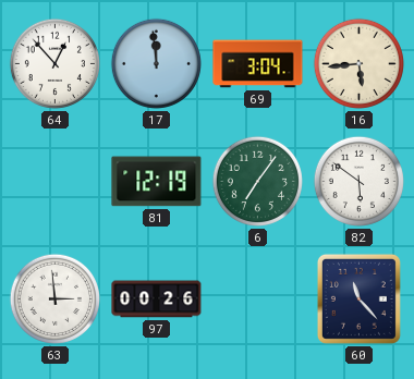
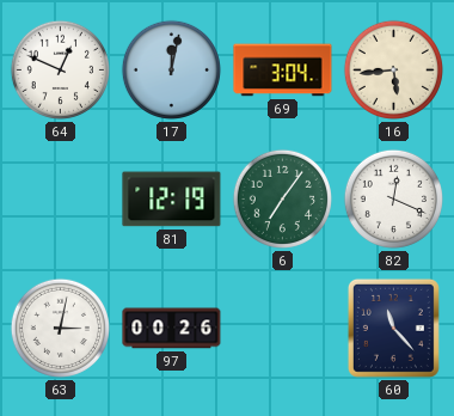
64: 12:53 -> 12:49
17: 11:59 -> 12:02
82: 5:51 -> 12:19
63: 2:59 -> 3:02
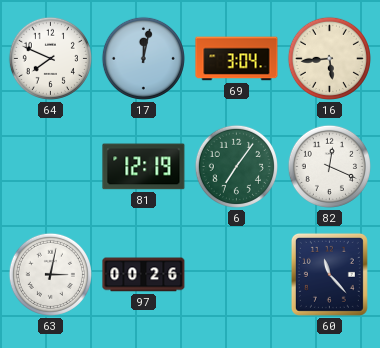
64: 12:49 -> 7:49
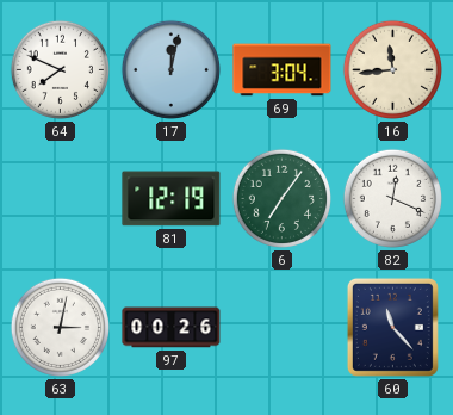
16: 5:44 -> 11:44
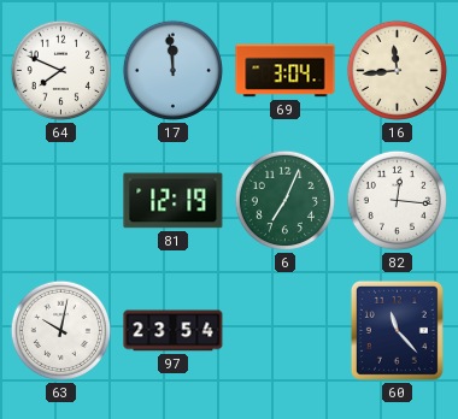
17: 12:02 -> 11:59
6: 7:06 -> 7:04
82: 12:19 -> 12:16
63: 3:02 -> 10:02
97: 00:26 -> 23:54
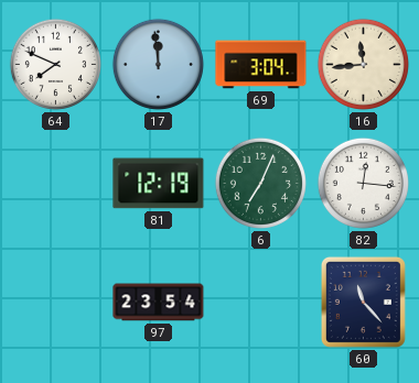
63: 10:02 -> none
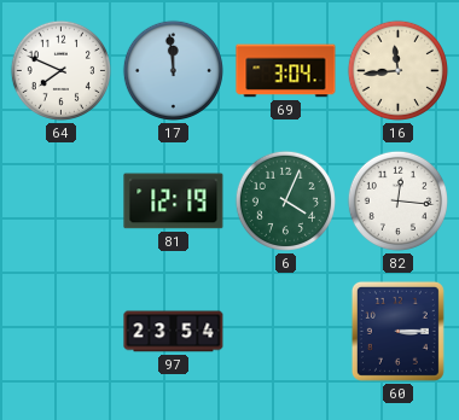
6: 7:04 -> 4:04
60: 11:23 -> 3:15
